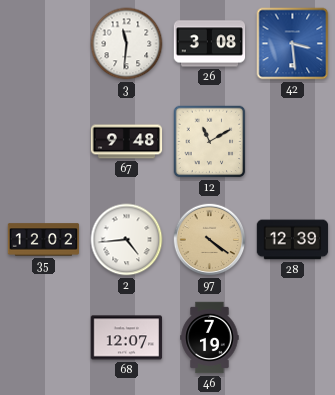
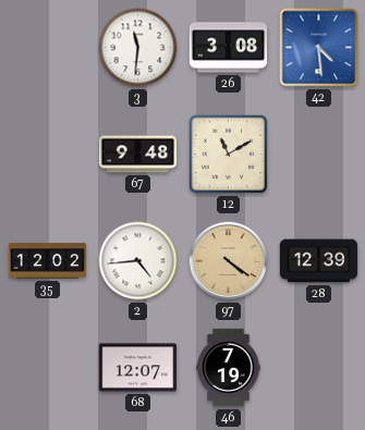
42: 3:29 -> 4:29
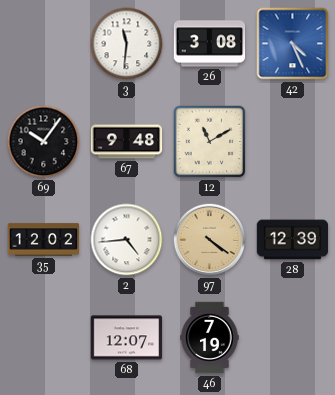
42: 4:29 -> 4:26
69: none -> 10:06
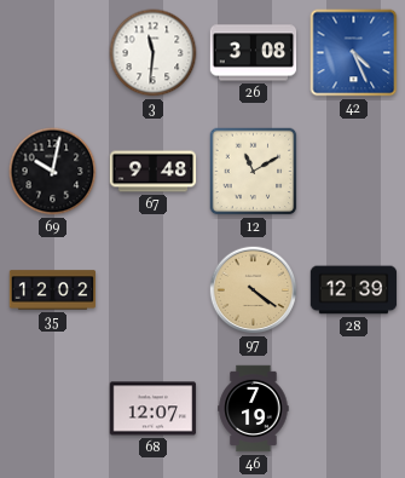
69: 10:06 -> 10:02
2: 4:44 -> none
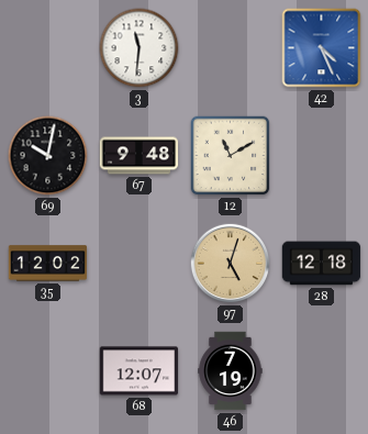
26: 3:08 -> none
97: 4:21 -> 5:03
28: 12:39 -> 12:18
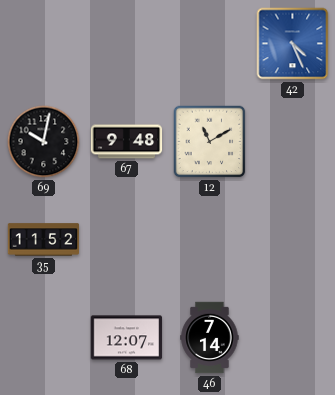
3: 11:31 -> none
35: 12:02 -> 11:52
97: 5:03 -> none
28: 12:18 -> none
46: 7:19 -> 7:14
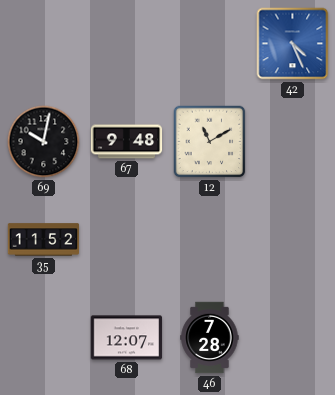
46: 7:14 -> 7:28
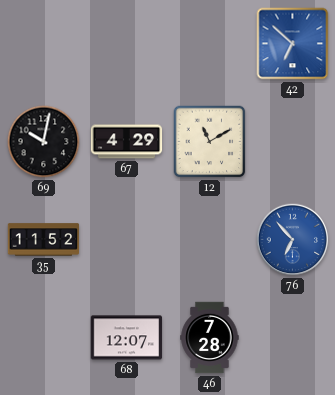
42: 4:26 -> 6:52
67: 9:48 -> 4:29
76: none -> 6:53
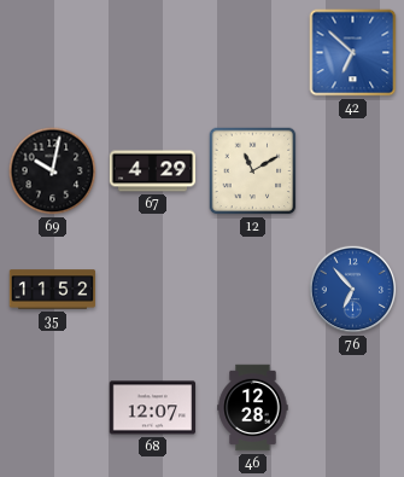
46: 7:28 -> 12:28
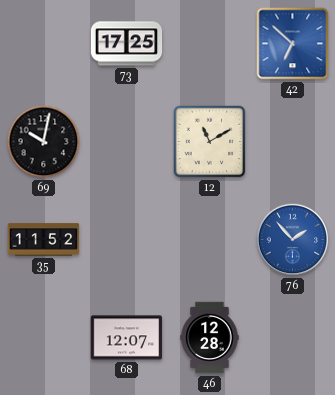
73: none -> 17:25
67: 4:29 -> none
76: 6:53 -> 1:53
